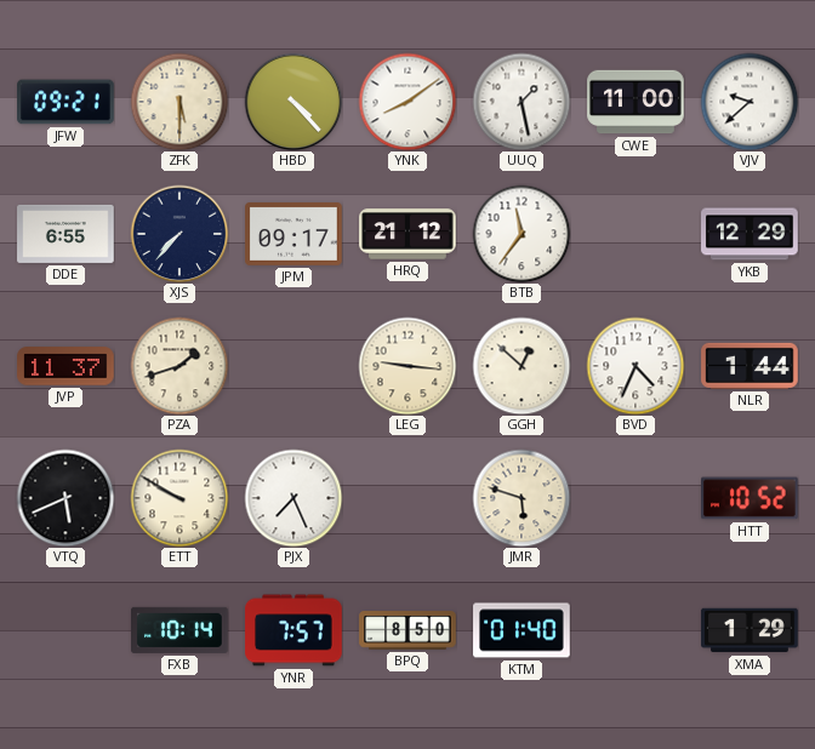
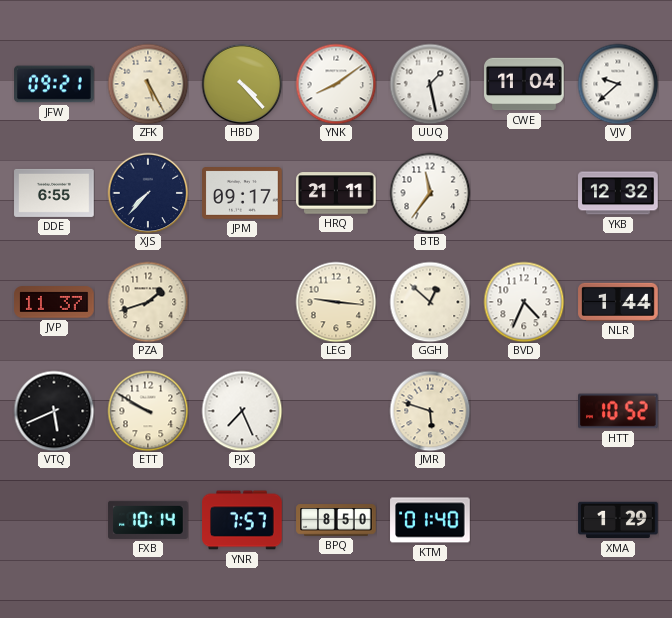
ZFK: 5:30 -> 5:25
CWE: 11:00 -> 11:04
HRQ: 21:12 -> 21:11
YKB: 12:29 -> 12:32
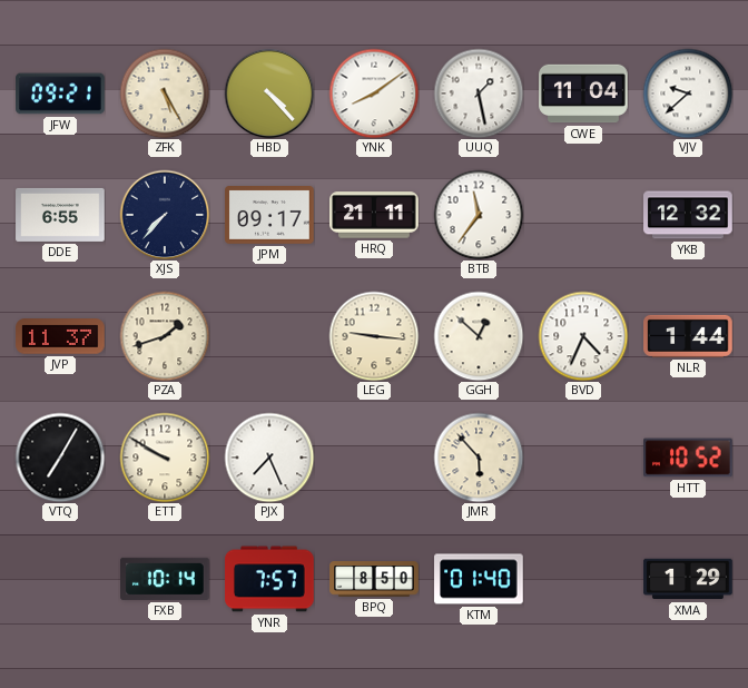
VTQ: 5:41 -> 7:05
JMR: 5:48 -> 5:53
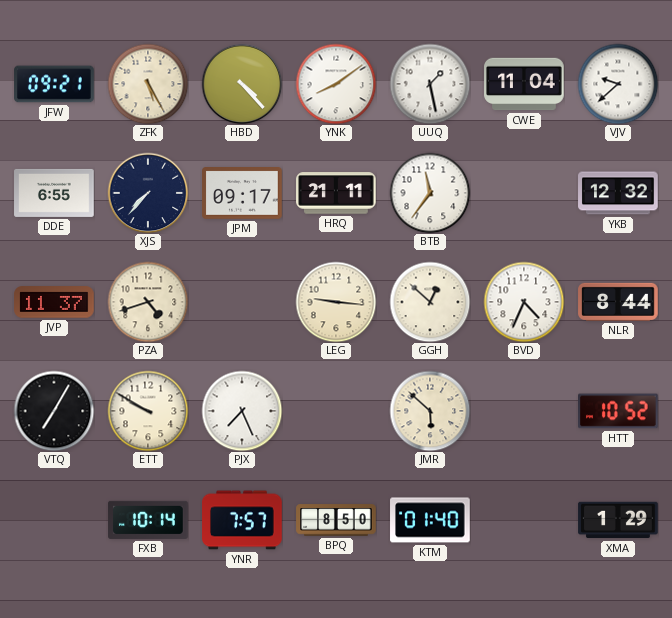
PZA: 1:42 -> 4:42
NLR: 1:44 -> 8:44
JMR: 5:53 -> 5:52
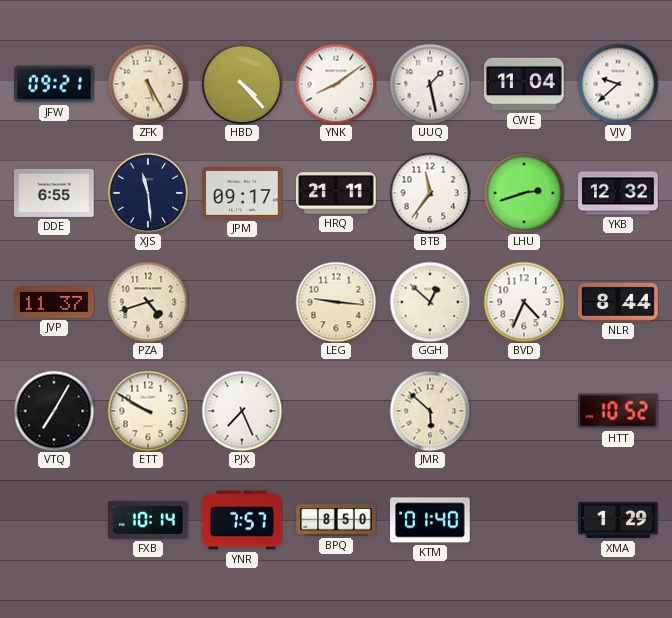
XJS: 7:37 -> 11:29
LHU: none -> 2:42
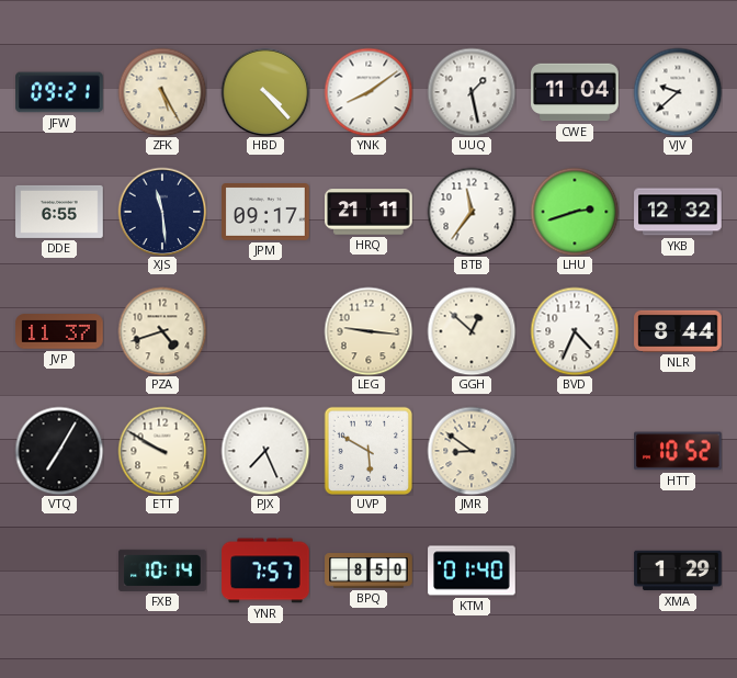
UVP: none -> 5:50
JMR: 5:52 -> 8:51
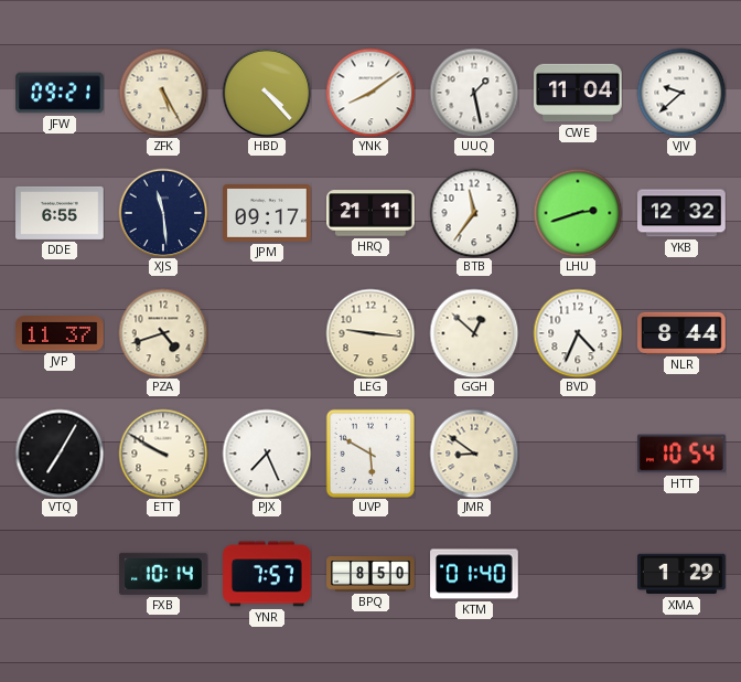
HTT: 10:52 -> 10:54
